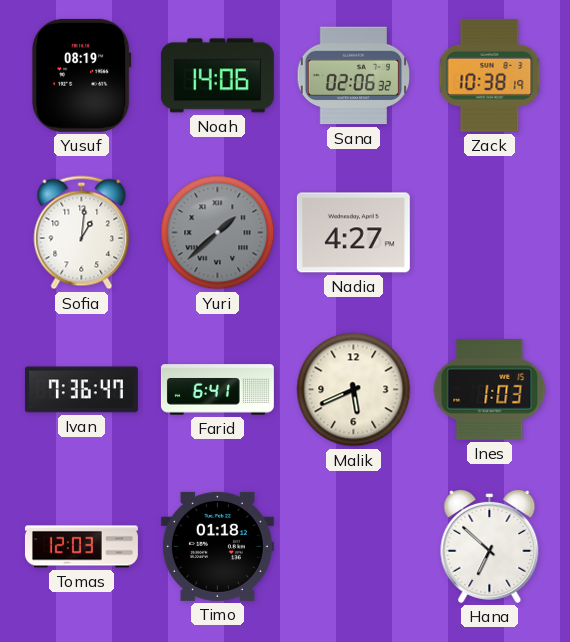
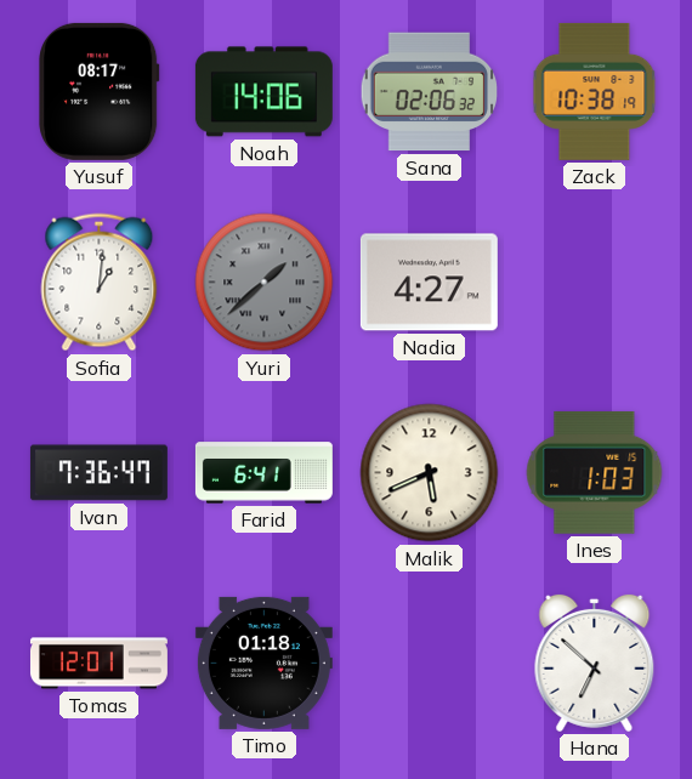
Yusuf: 08:19 -> 08:17
Tomas: 12:03 -> 12:01
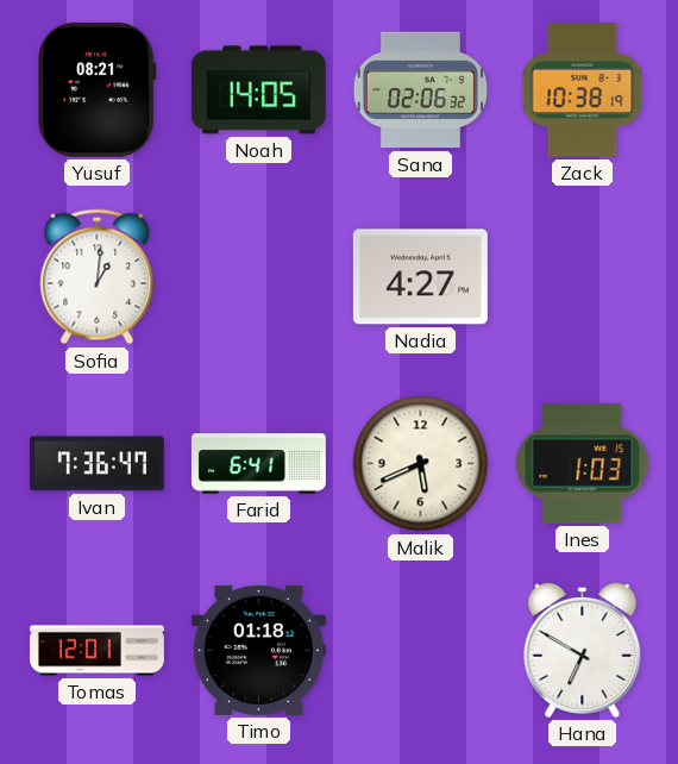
Yusuf: 08:17 -> 08:21
Noah: 14:06 -> 14:05
Yuri: 1:38 -> none
Hana: 6:52 -> 6:50
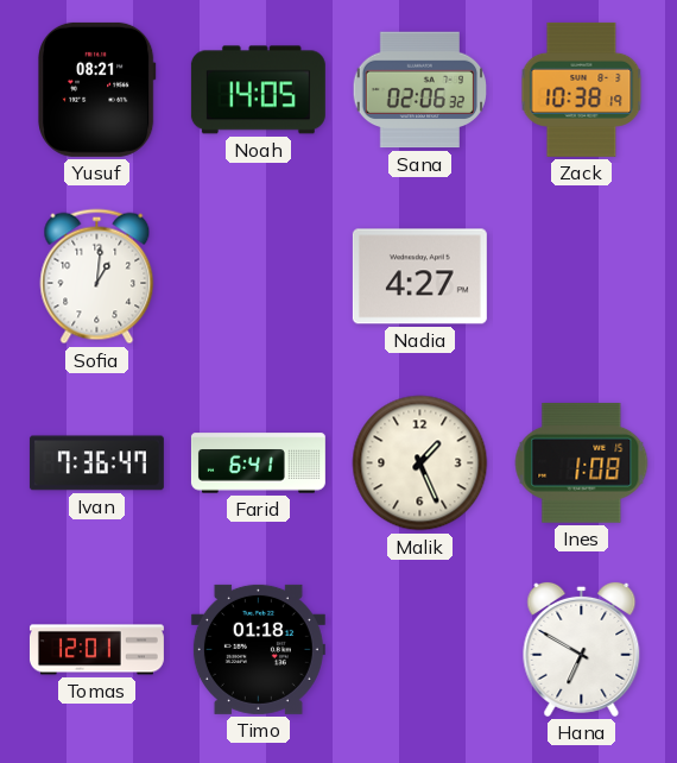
Malik: 5:41 -> 1:26
Ines: 1:03 -> 1:08
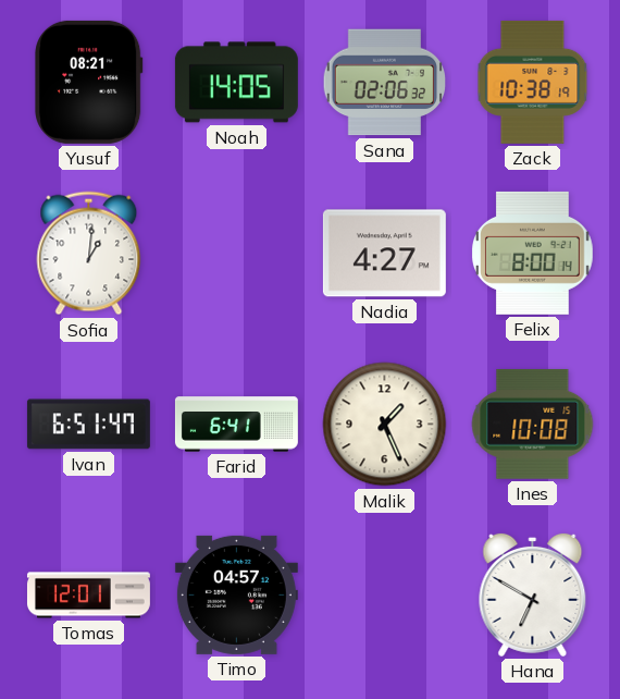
Felix: none -> 8:00
Ivan: 7:36 -> 6:51
Ines: 1:08 -> 10:08
Timo: 01:18 -> 04:57
